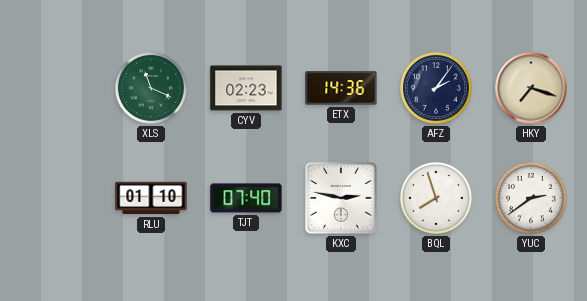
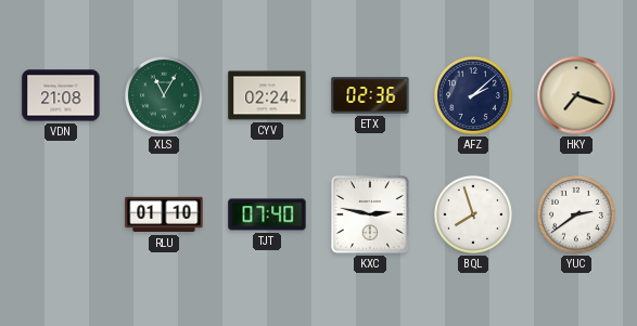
VDN: none -> 21:08
XLS: 11:19 -> 11:05
CYV: 02:23 -> 02:24
ETX: 14:36 -> 02:36
AFZ: 2:06 -> 2:08
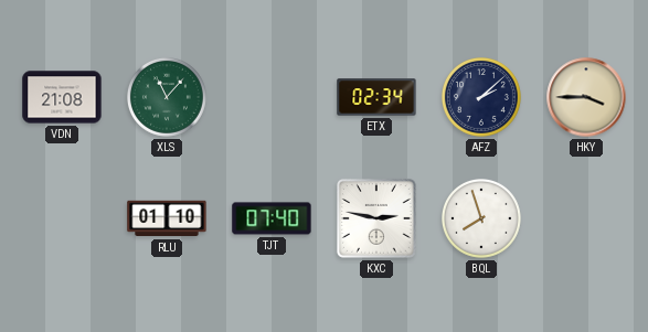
XLS: 11:05 -> 11:07
CYV: 02:24 -> none
ETX: 02:36 -> 02:34
HKY: 7:18 -> 3:45
YUC: 2:39 -> none
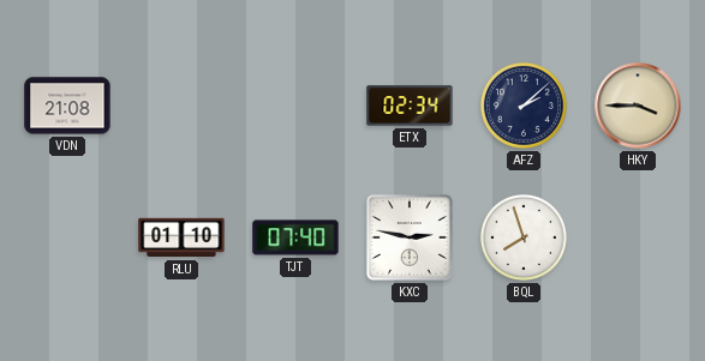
XLS: 11:07 -> none
